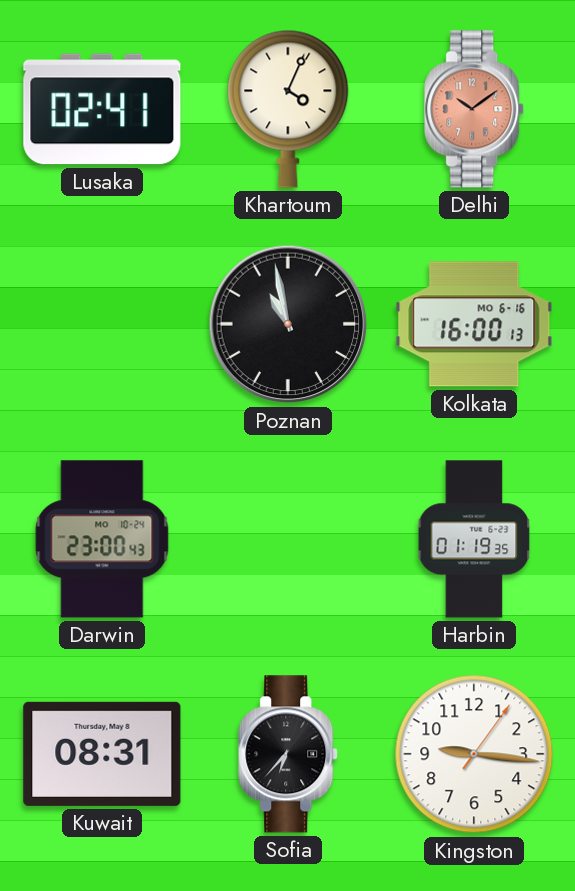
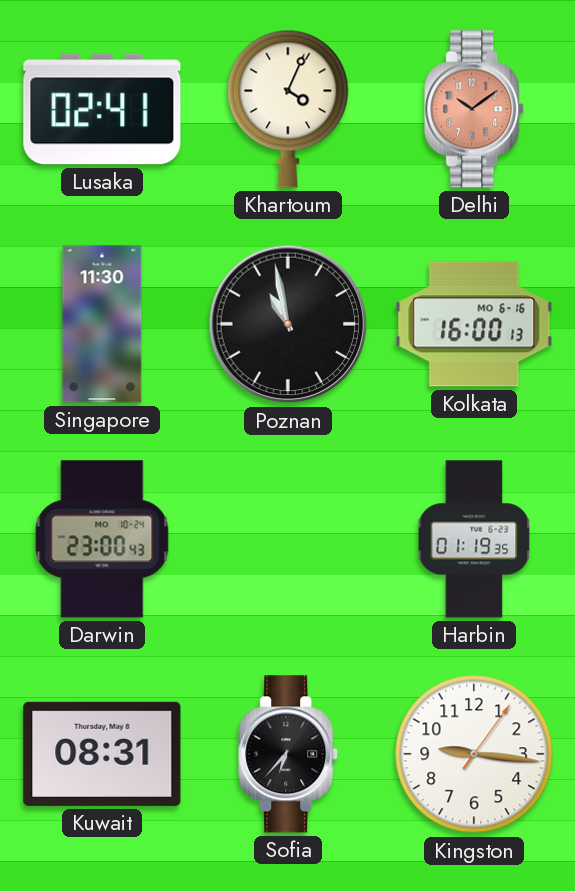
Singapore: none -> 11:30
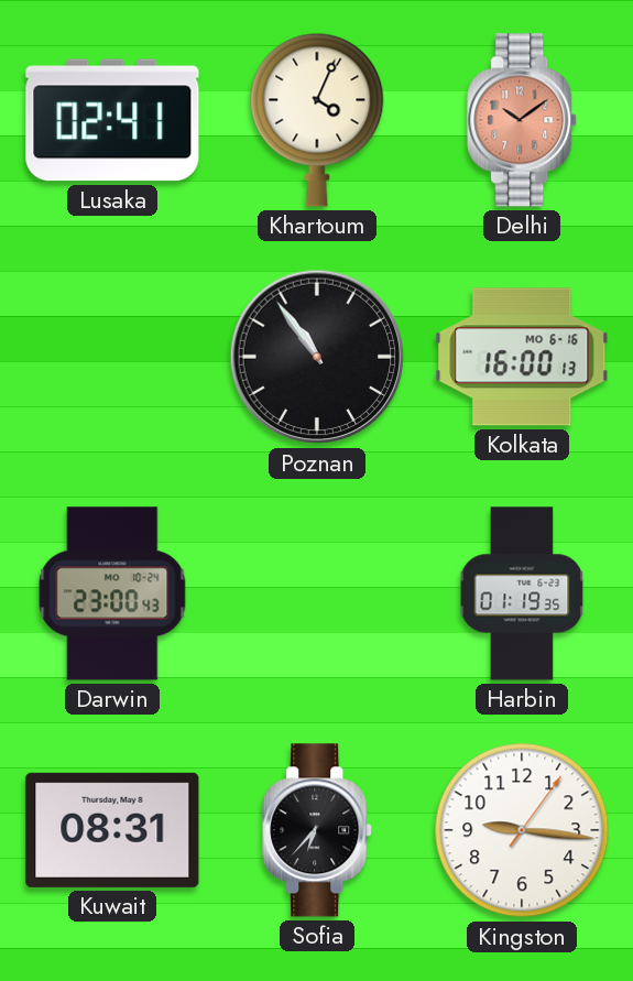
Singapore: 11:30 -> none
Poznan: 10:58 -> 10:54
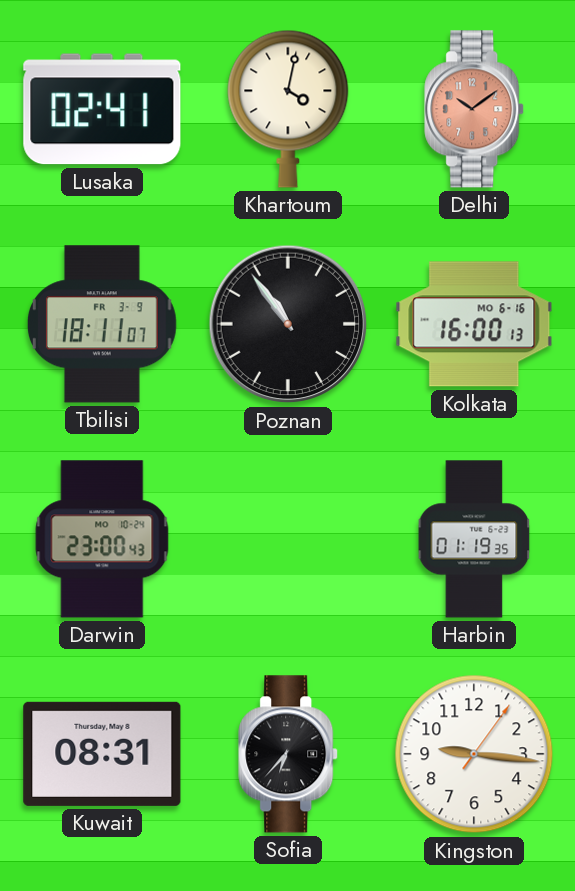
Khartoum: 4:04 -> 4:02
Tbilisi: none -> 18:11
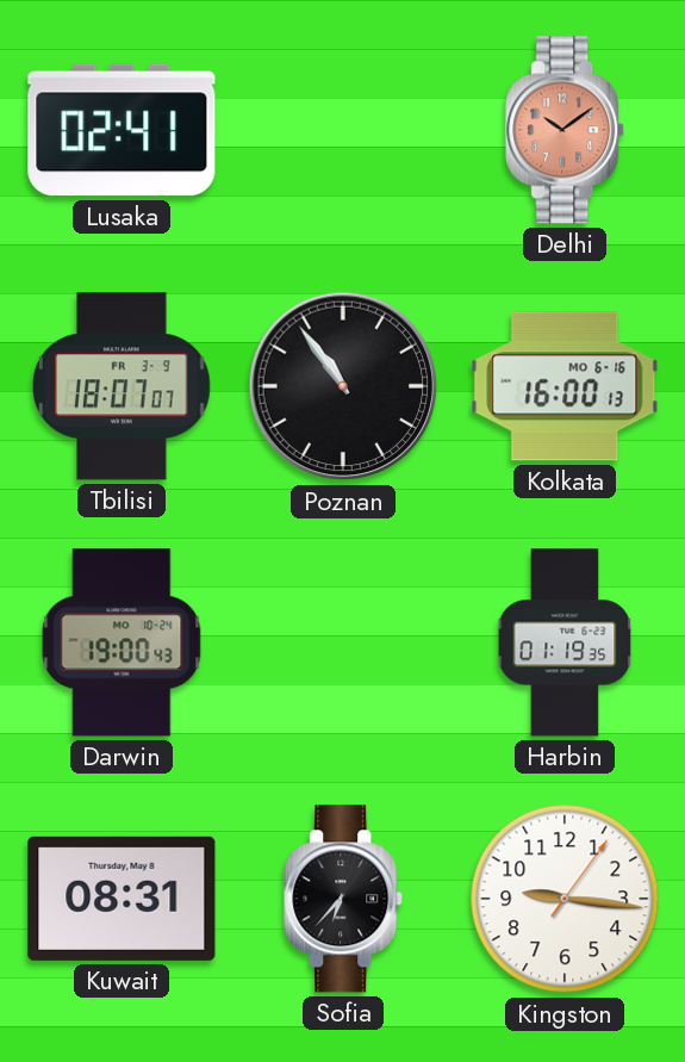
Khartoum: 4:02 -> none
Tbilisi: 18:11 -> 18:07
Darwin: 23:00 -> 19:00
